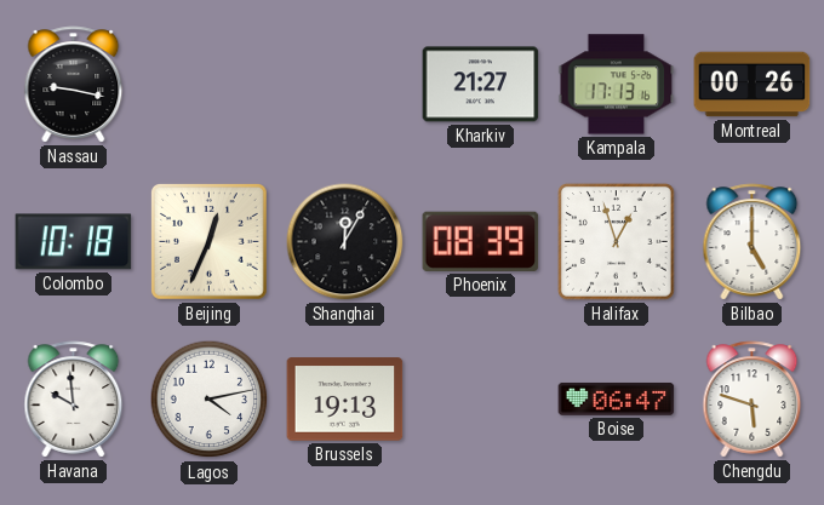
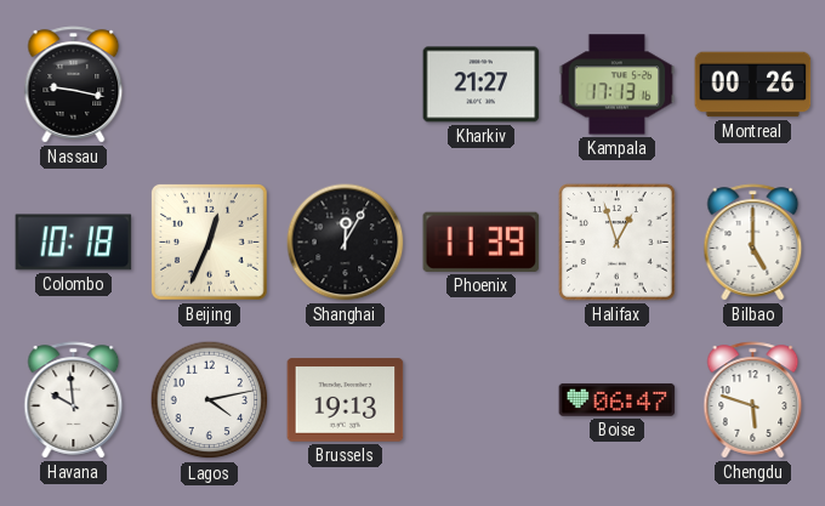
Phoenix: 08:39 -> 11:39
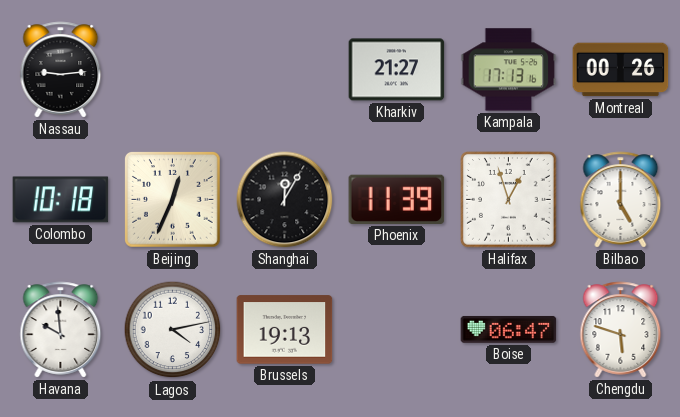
Nassau: 9:17 -> 9:14
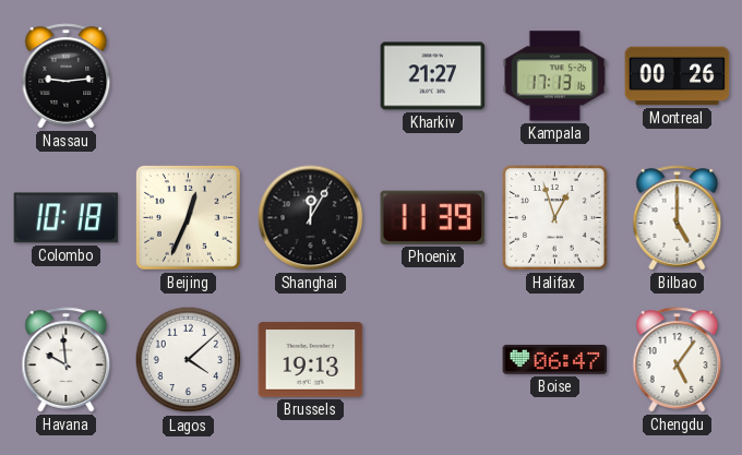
Lagos: 4:13 -> 4:08
Chengdu: 5:48 -> 5:06
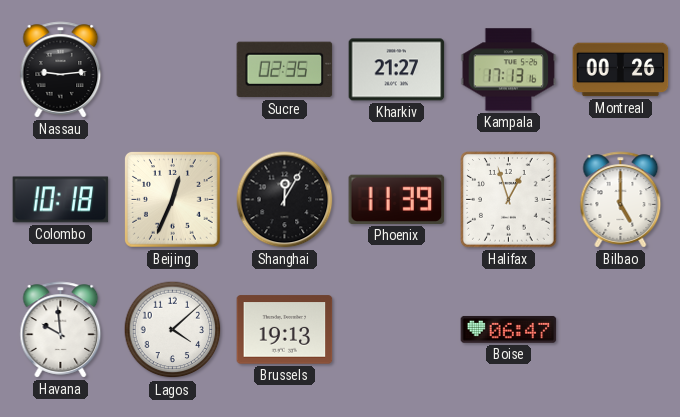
Sucre: none -> 02:35
Chengdu: 5:06 -> none
